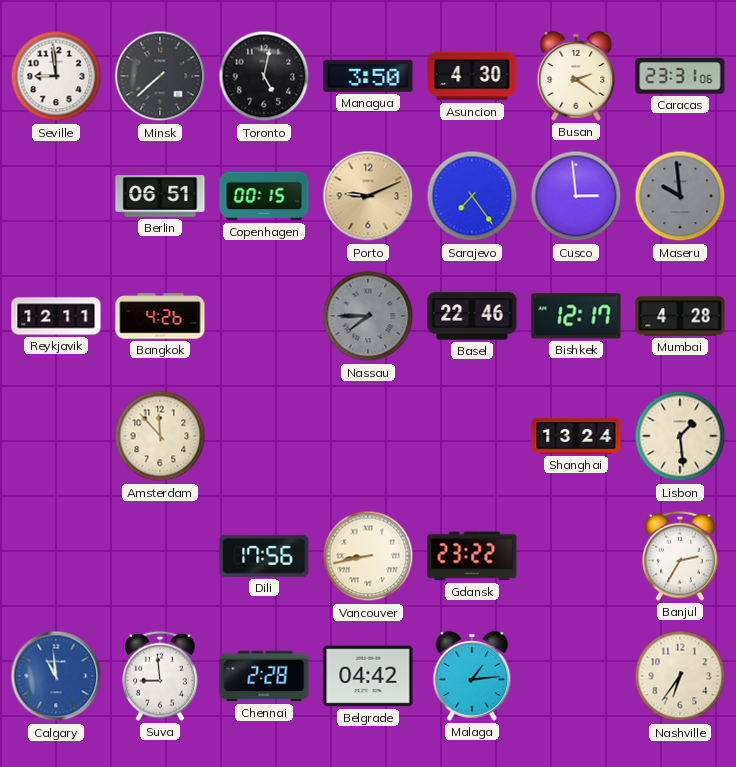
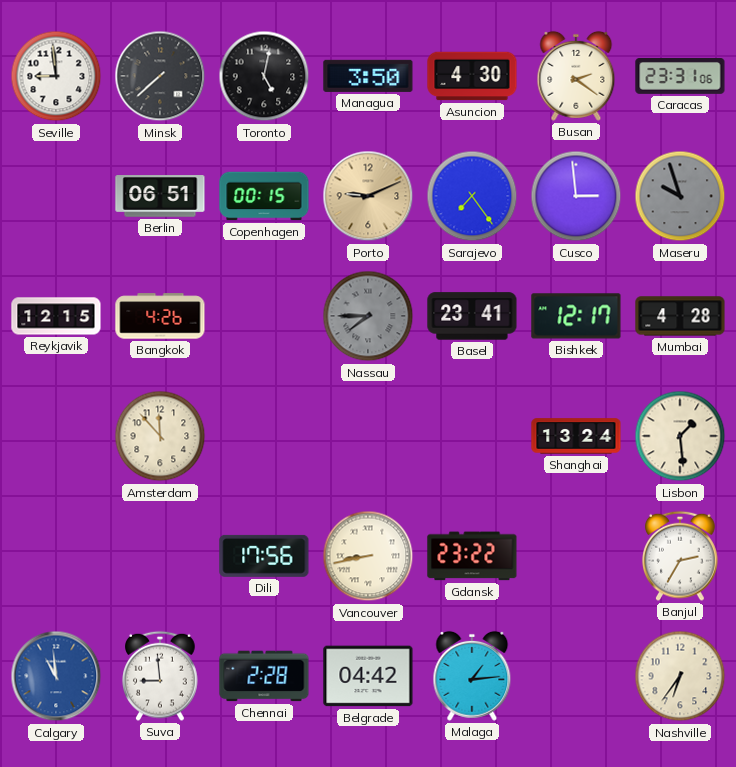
Maseru: 9:59 -> 9:57
Reykjavik: 12:11 -> 12:15
Basel: 22:46 -> 23:41
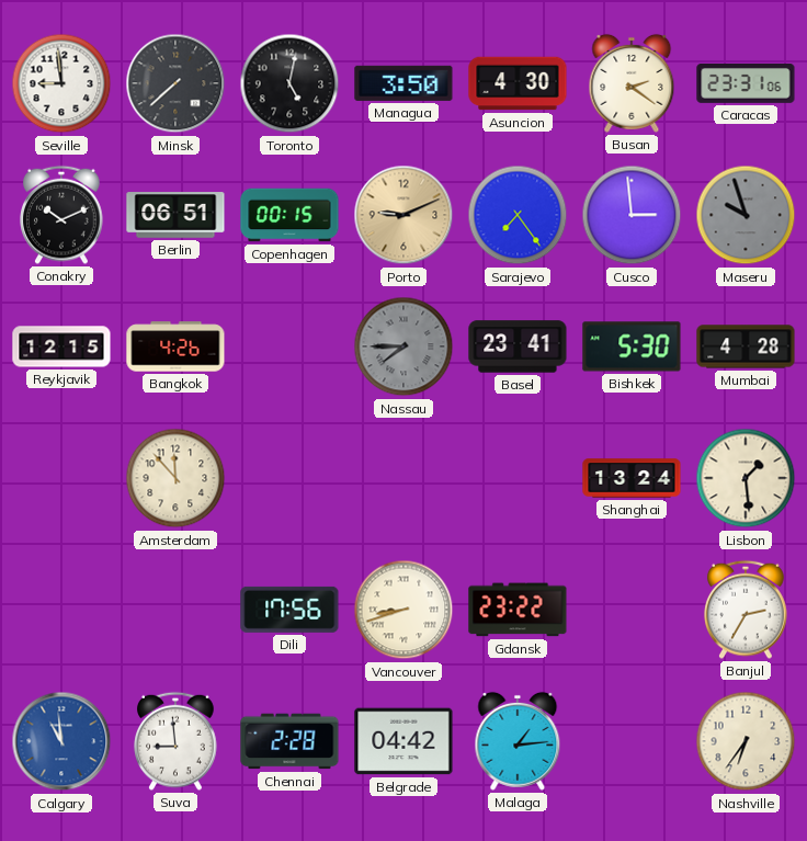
Conakry: none -> 10:11
Bishkek: 12:17 -> 5:30
Vancouver: 8:43 -> 8:42
